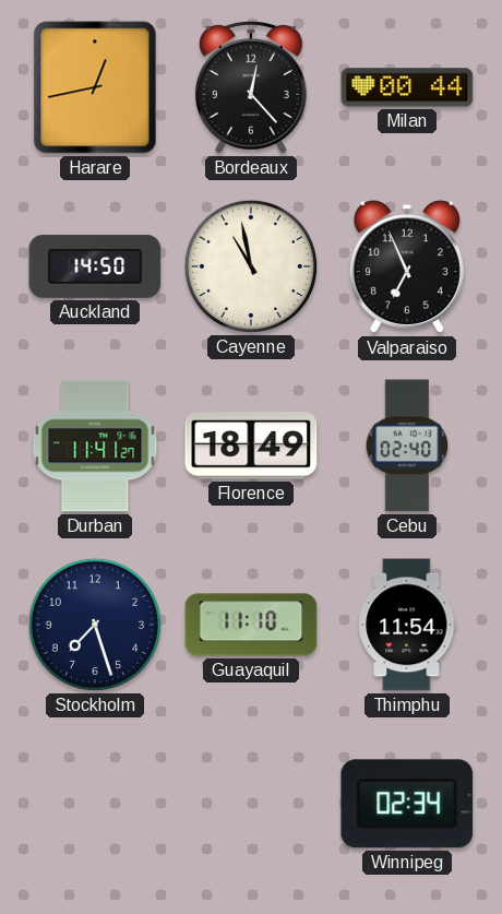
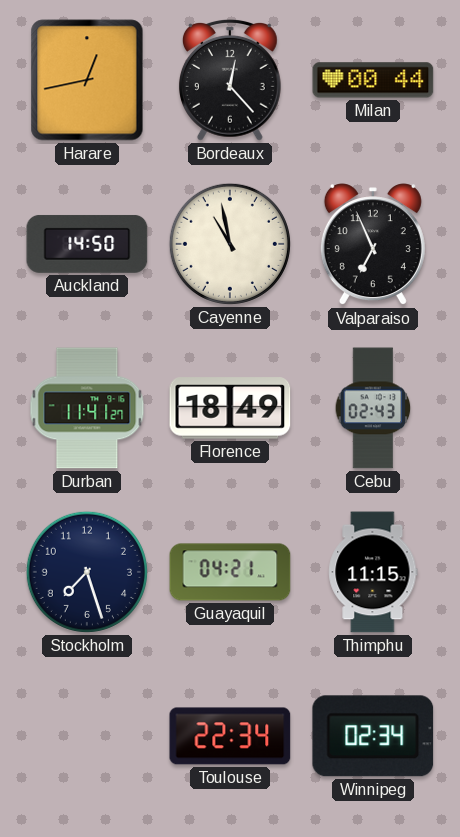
Cebu: 02:40 -> 02:43
Guayaquil: 11:10 -> 04:21
Thimphu: 11:54 -> 11:15
Toulouse: none -> 22:34
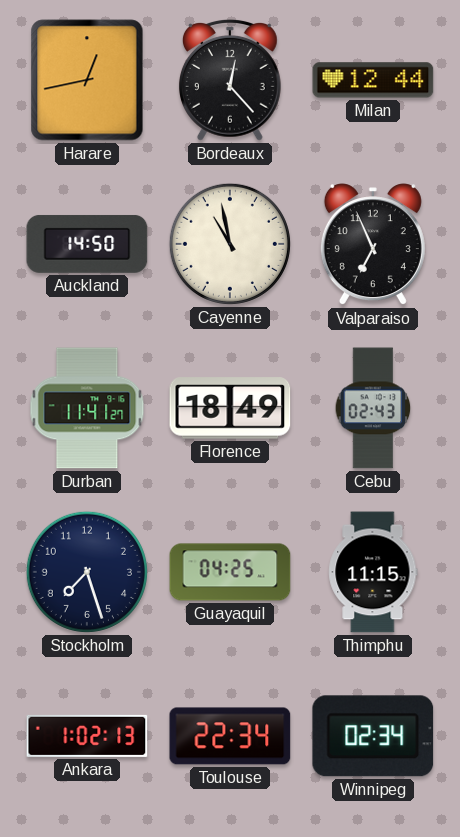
Milan: 00:44 -> 12:44
Guayaquil: 04:21 -> 04:25
Ankara: none -> 1:02
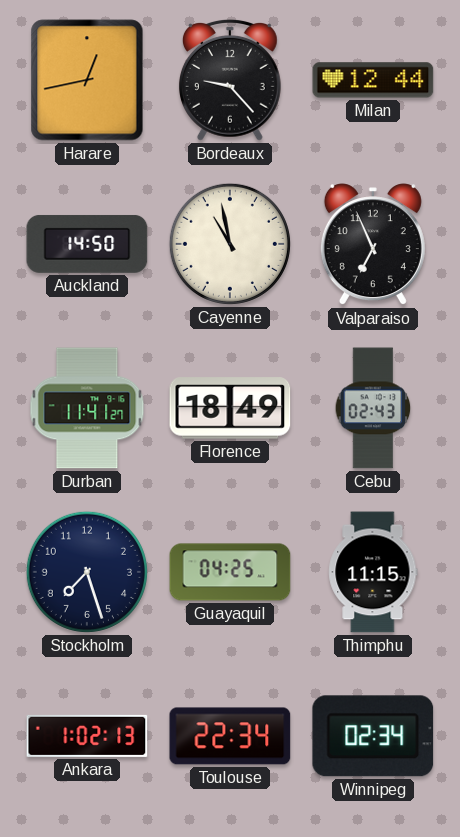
Bordeaux: 12:23 -> 9:23
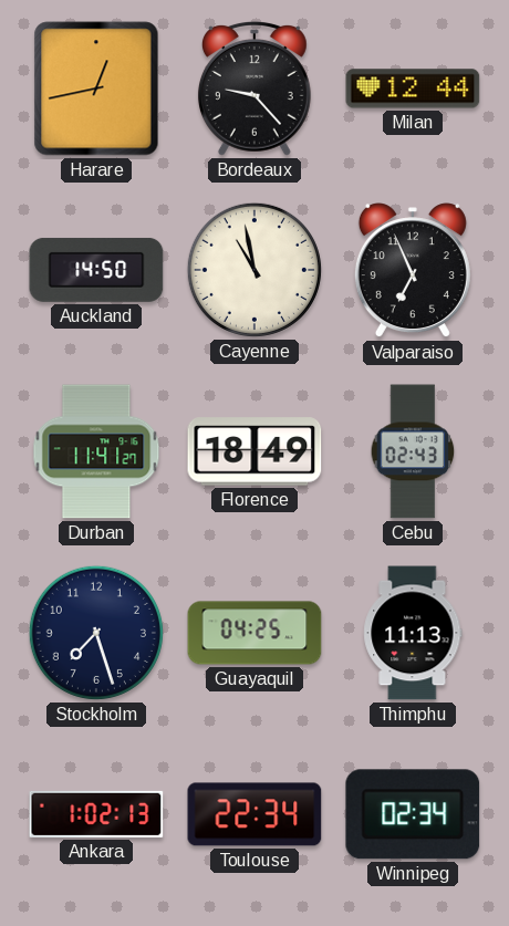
Thimphu: 11:15 -> 11:13
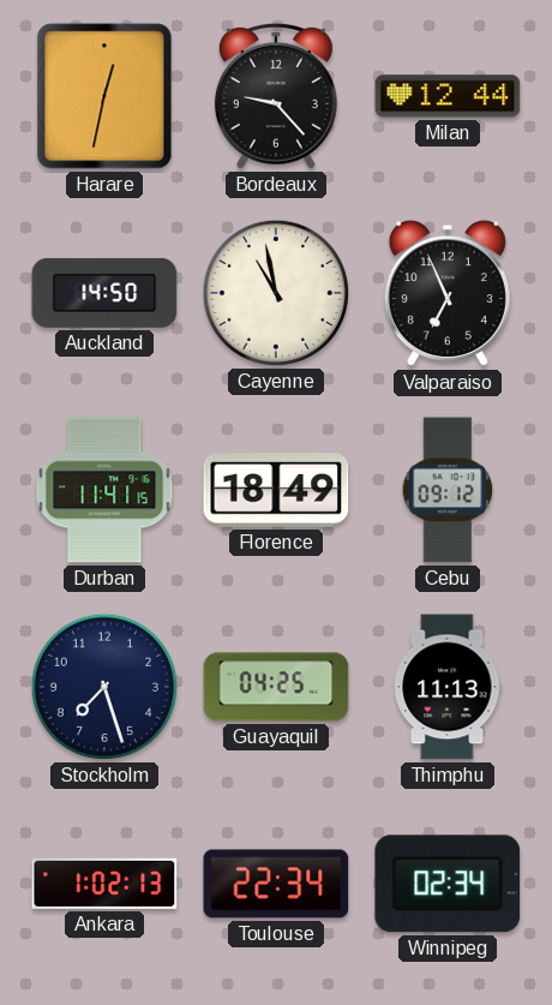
Harare: 12:43 -> 12:32
Durban: 11:41:27 -> 11:41:15
Cebu: 02:43 -> 09:12
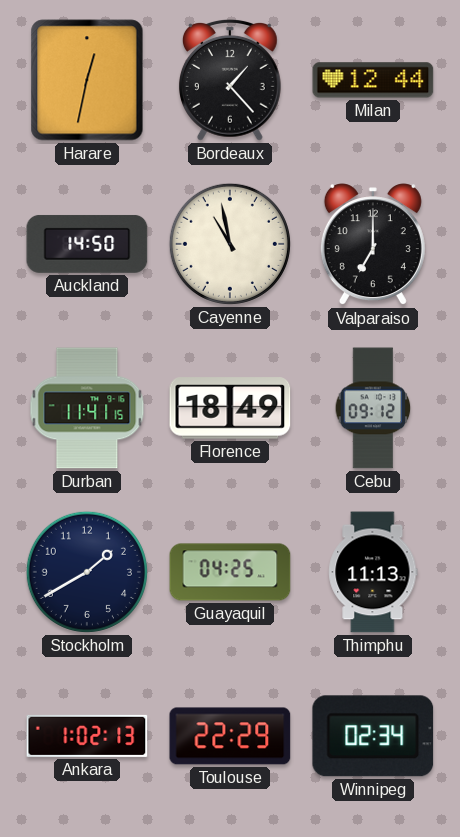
Bordeaux: 9:23 -> 1:23
Valparaiso: 6:56 -> 7:00
Stockholm: 7:27 -> 1:40
Toulouse: 22:34 -> 22:29
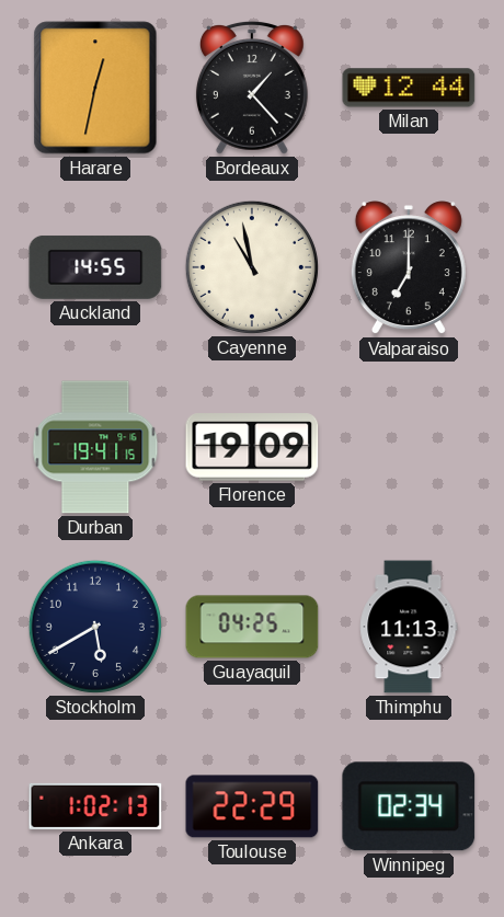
Auckland: 14:50 -> 14:55
Durban: 11:41 -> 19:41
Florence: 18:49 -> 19:09
Cebu: 09:12 -> none
Stockholm: 1:40 -> 5:40
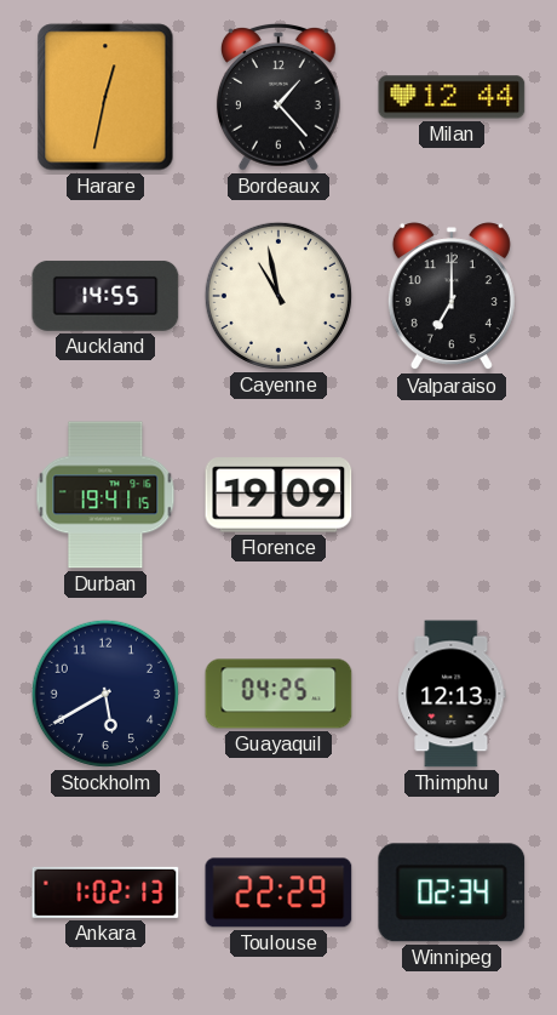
Thimphu: 11:13 -> 12:13
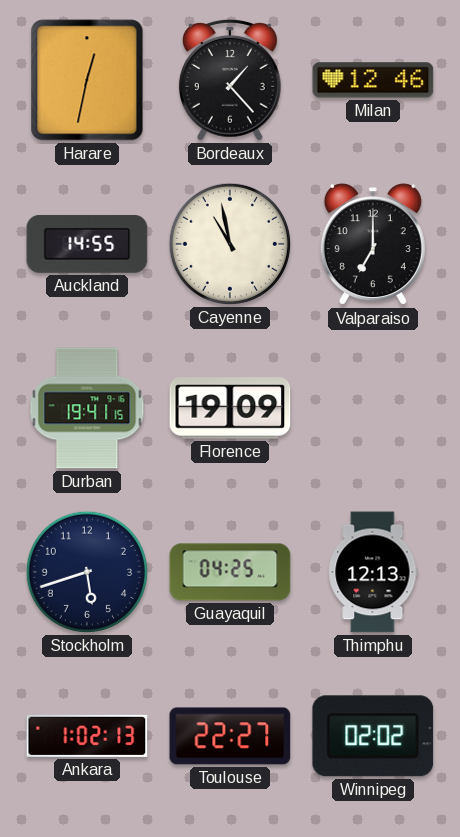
Milan: 12:44 -> 12:46
Stockholm: 5:40 -> 5:42
Toulouse: 22:29 -> 22:27
Winnipeg: 02:34 -> 02:02
